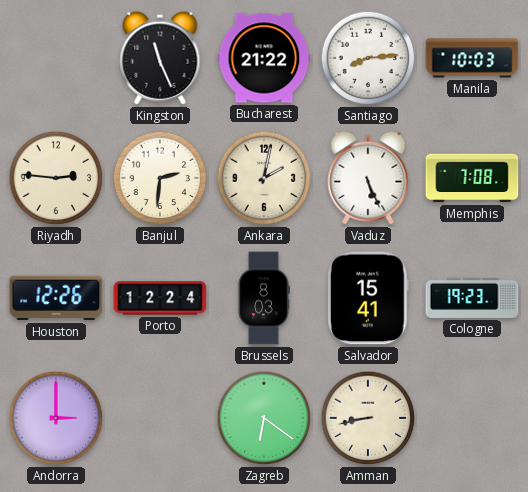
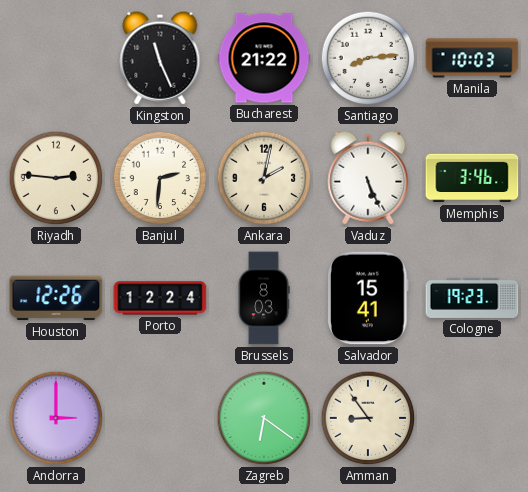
Memphis: 7:08 -> 3:46
Amman: 8:43 -> 8:54
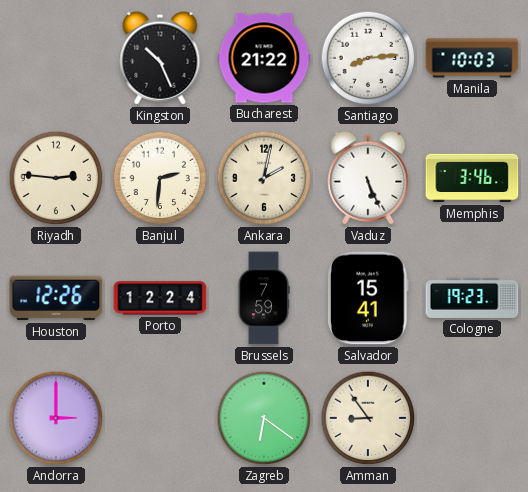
Kingston: 11:26 -> 10:26
Brussels: 8:03 -> 7:59
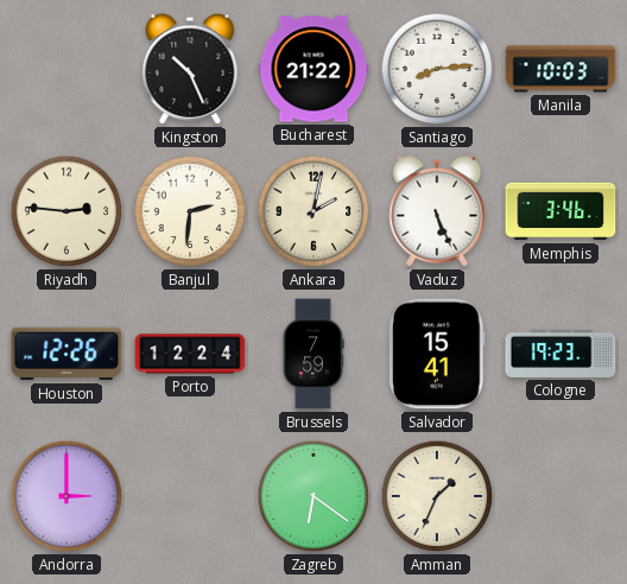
Amman: 8:54 -> 1:34
